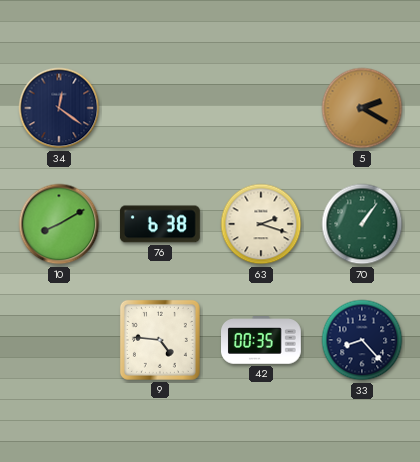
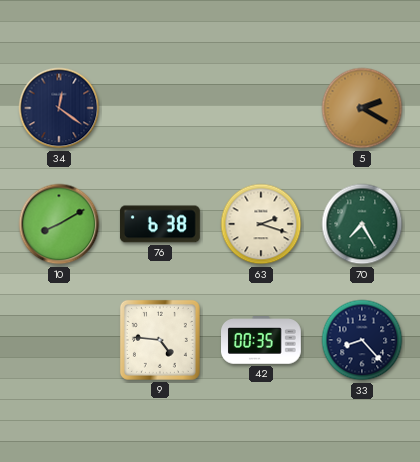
70: 1:06 -> 7:25
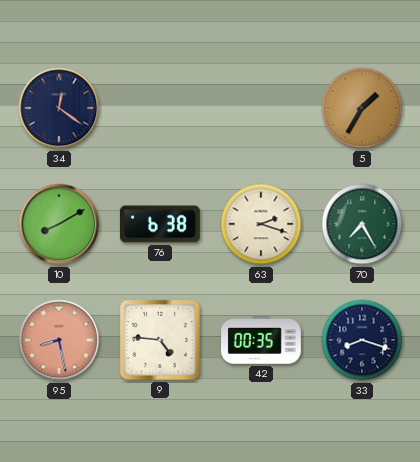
5: 2:20 -> 1:35
95: none -> 8:28
33: 8:23 -> 8:18
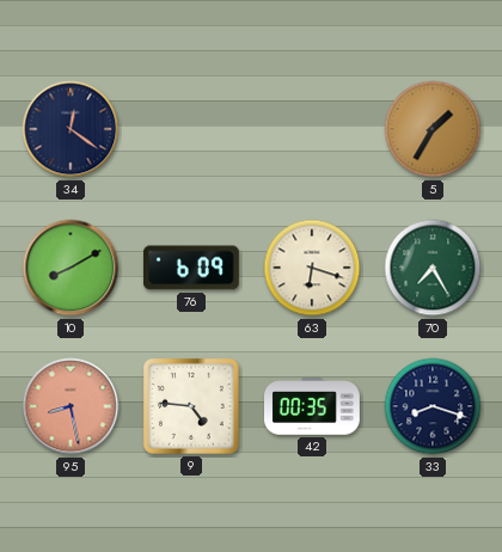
76: 6:38 -> 6:09
63: 2:18 -> 6:18
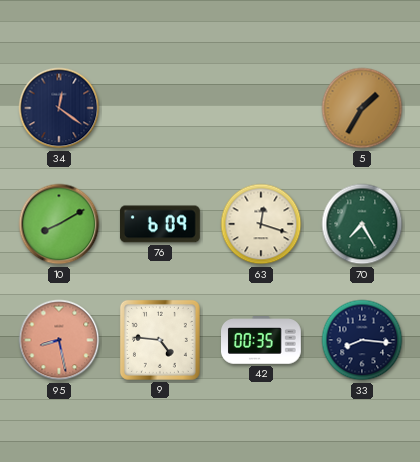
63: 6:18 -> 12:18
33: 8:18 -> 8:16
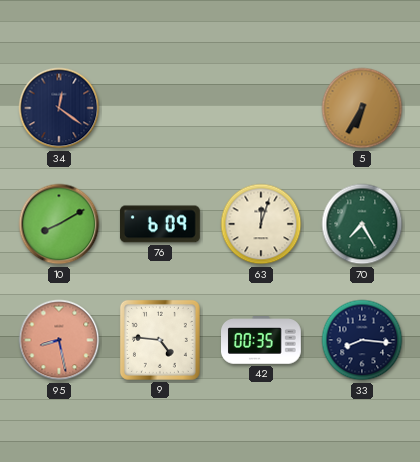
5: 1:35 -> 6:35
63: 12:18 -> 12:03
